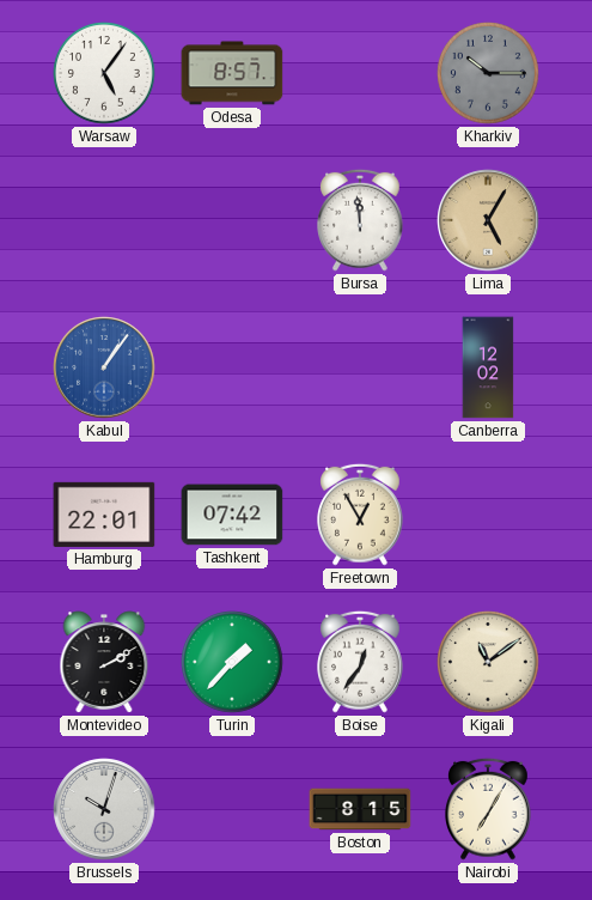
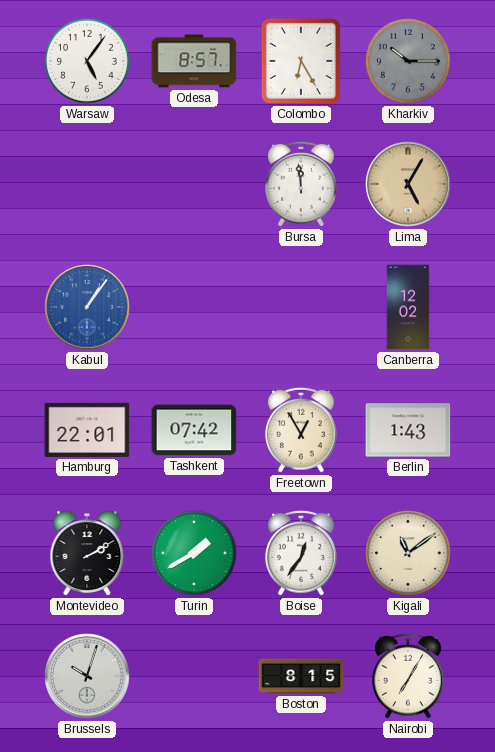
Colombo: none -> 6:25
Berlin: none -> 1:43
Turin: 1:37 -> 1:40
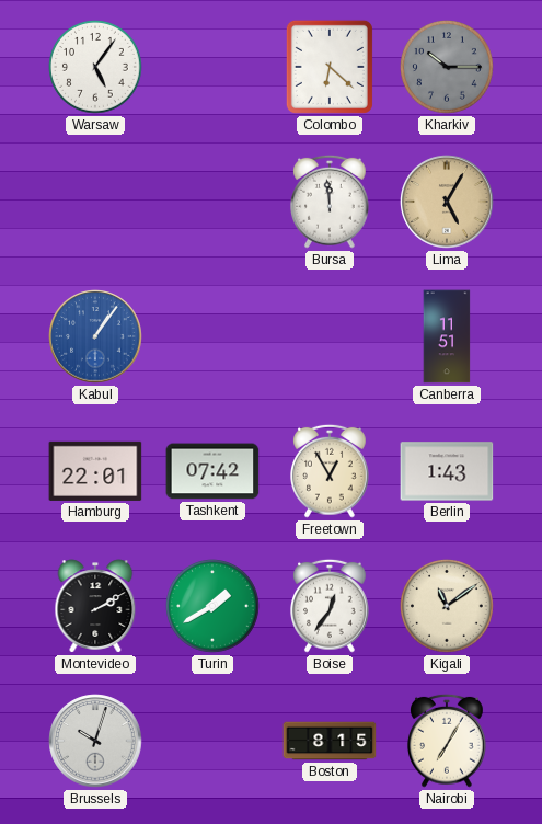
Odesa: 8:57 -> none
Colombo: 6:25 -> 6:22
Canberra: 12:02 -> 11:51
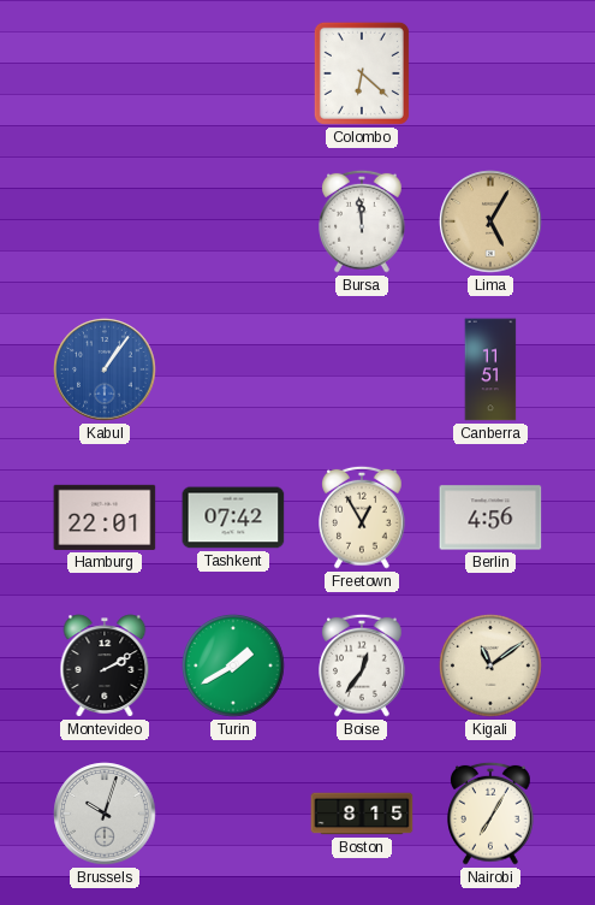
Warsaw: 5:06 -> none
Kharkiv: 10:15 -> none
Berlin: 1:43 -> 4:56
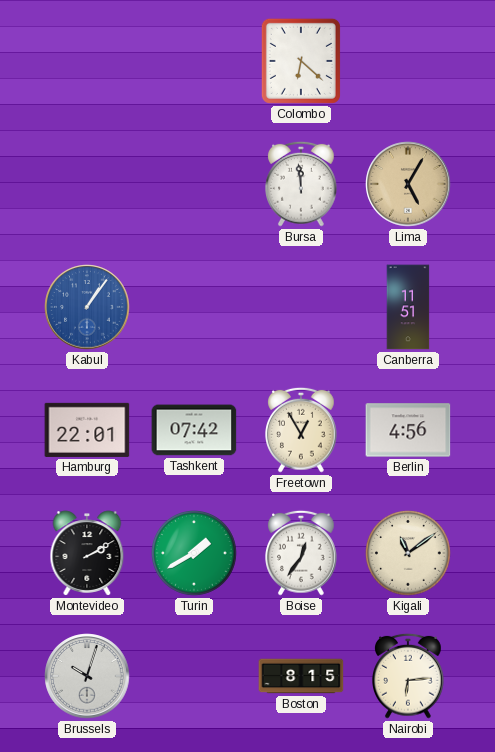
Nairobi: 7:05 -> 6:14
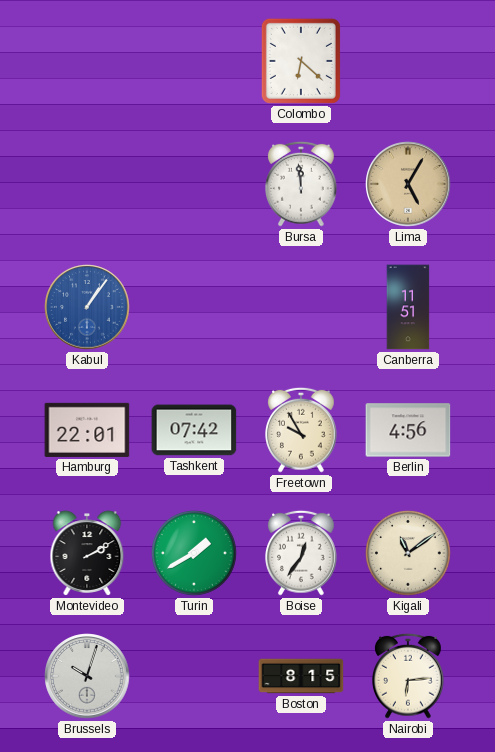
Freetown: 12:55 -> 9:55
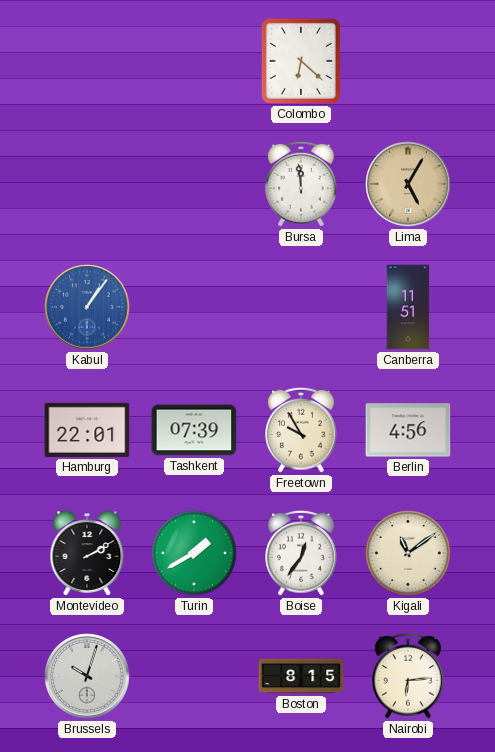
Tashkent: 07:42 -> 07:39
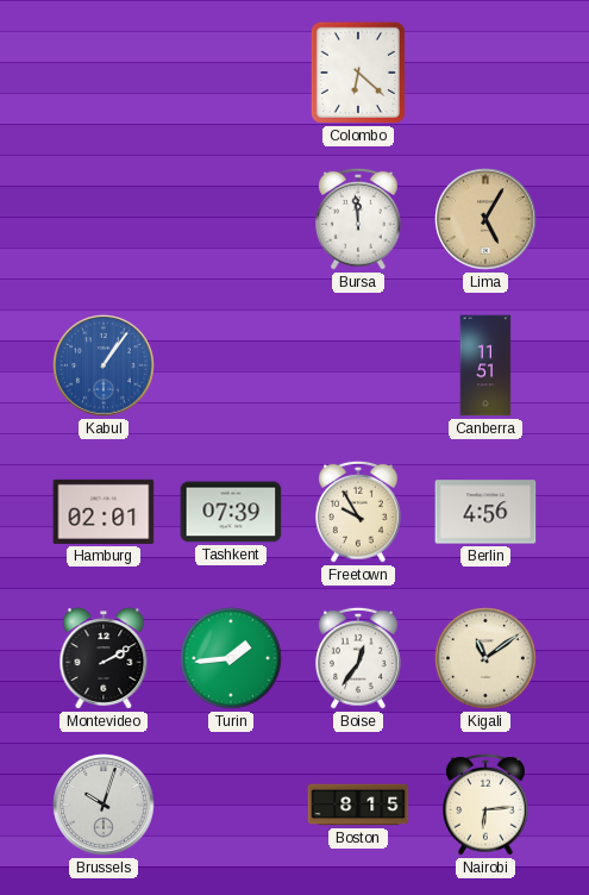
Hamburg: 22:01 -> 02:01
Turin: 1:40 -> 1:44
